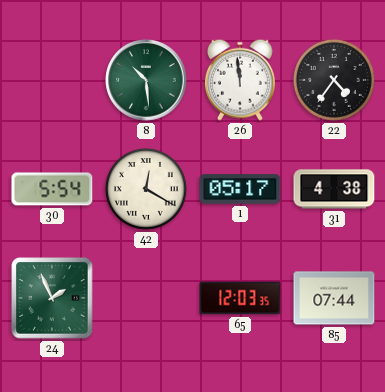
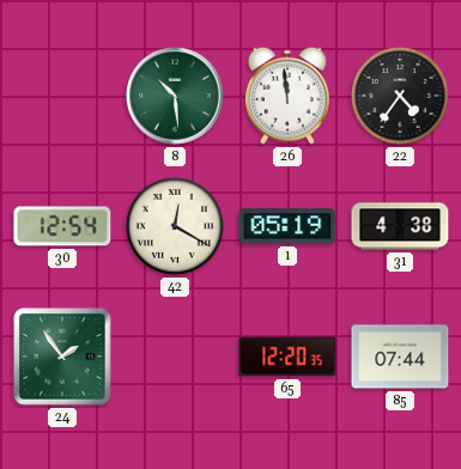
30: 5:54 -> 12:54
1: 05:17 -> 05:19
24: 1:56 -> 1:54
65: 12:03 -> 12:20
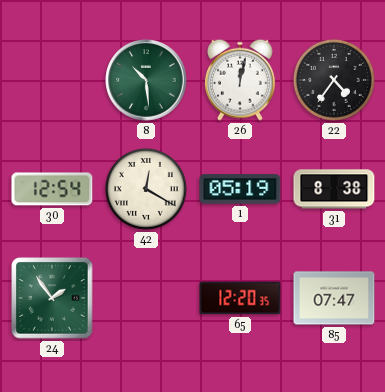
26: 11:59 -> 12:02
31: 4:38 -> 8:38
85: 07:44 -> 07:47
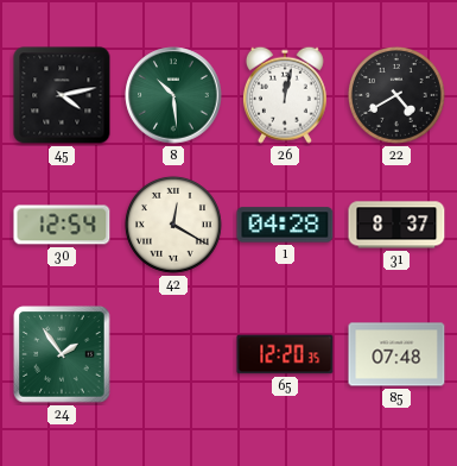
45: none -> 4:13
22: 4:36 -> 4:40
1: 05:19 -> 04:28
31: 8:38 -> 8:37
85: 07:47 -> 07:48
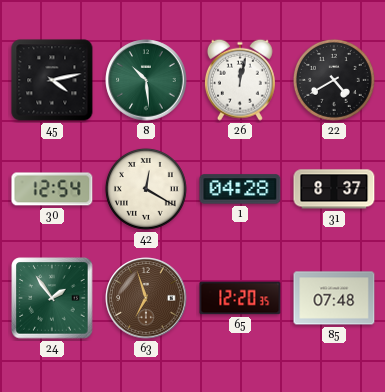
63: none -> 6:57
